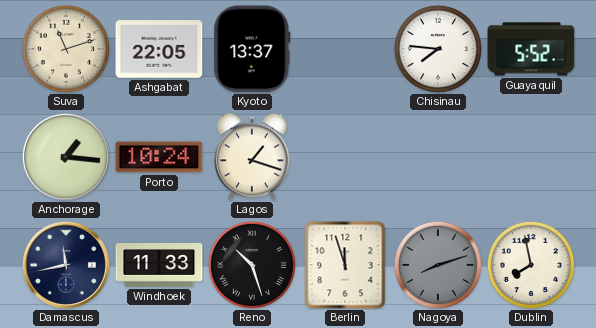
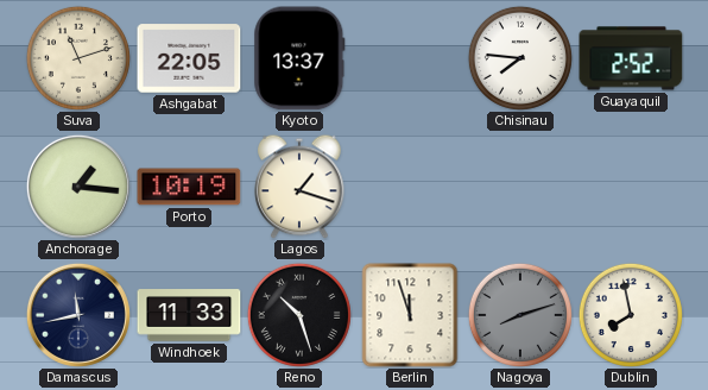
Guayaquil: 5:52 -> 2:52
Porto: 10:24 -> 10:19
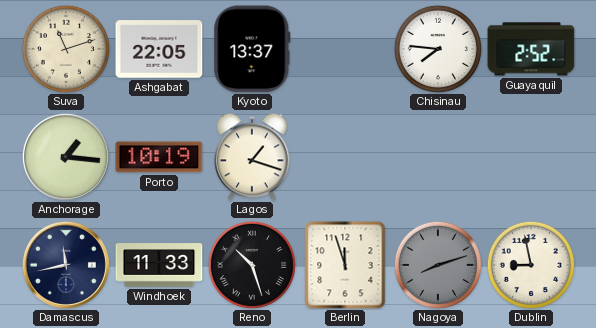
Dublin: 7:58 -> 8:58
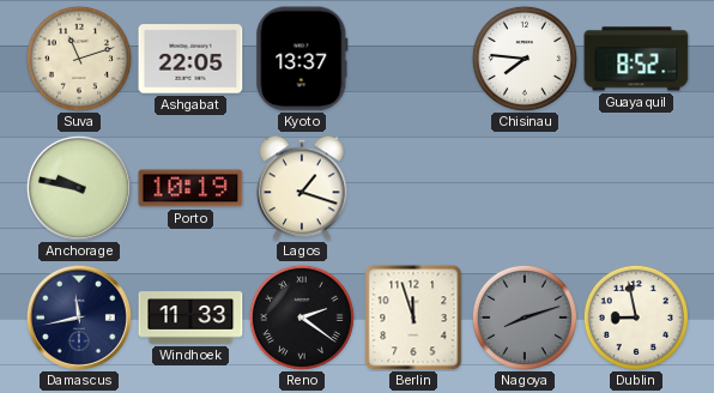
Guayaquil: 2:52 -> 8:52
Anchorage: 1:16 -> 9:47
Reno: 10:27 -> 2:21
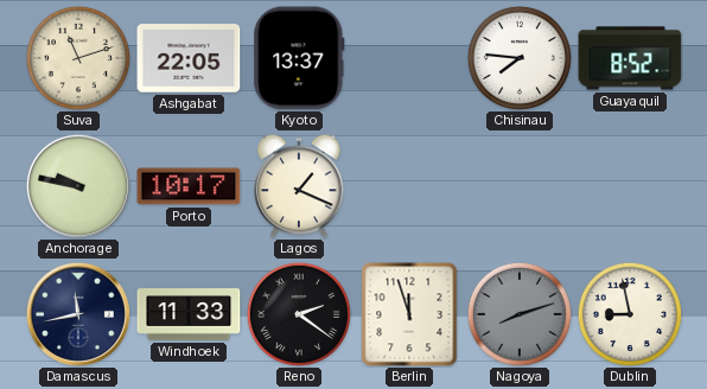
Porto: 10:19 -> 10:17
Lagos: 1:18 -> 1:19
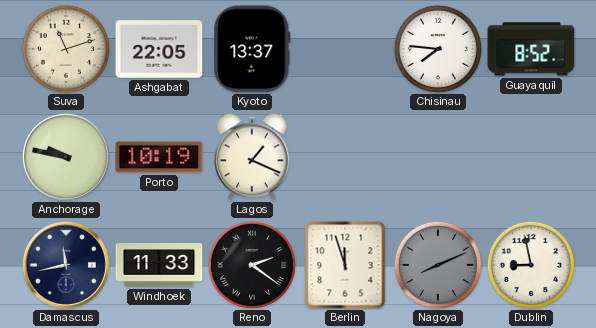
Porto: 10:17 -> 10:19
Nagoya: 8:12 -> 8:11
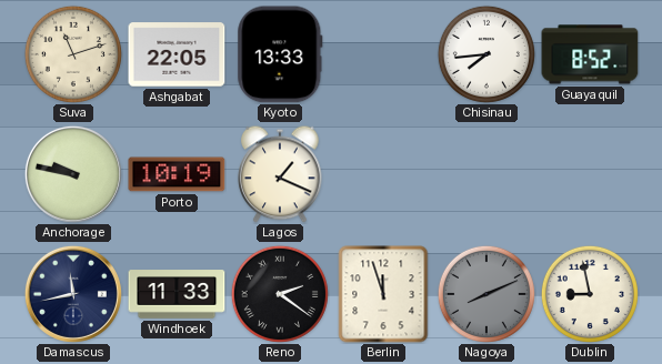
Kyoto: 13:37 -> 13:33
Chisinau: 7:46 -> 7:44
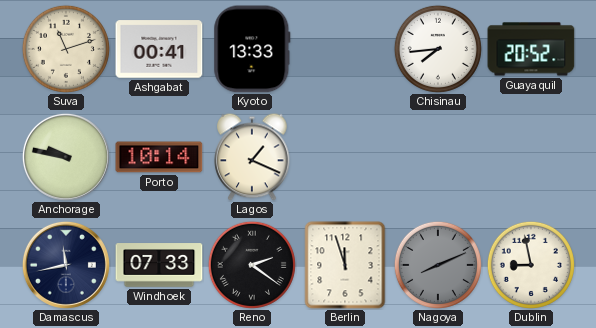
Ashgabat: 22:05 -> 00:41
Guayaquil: 8:52 -> 20:52
Porto: 10:19 -> 10:14
Windhoek: 11:33 -> 07:33
